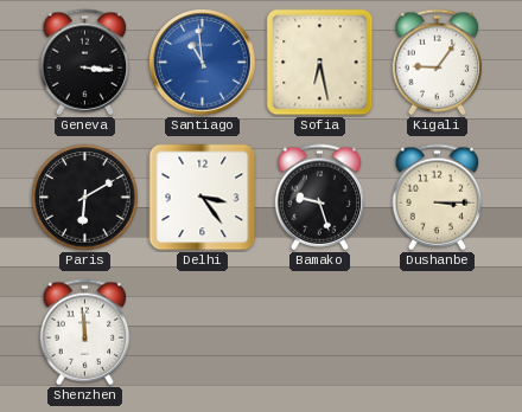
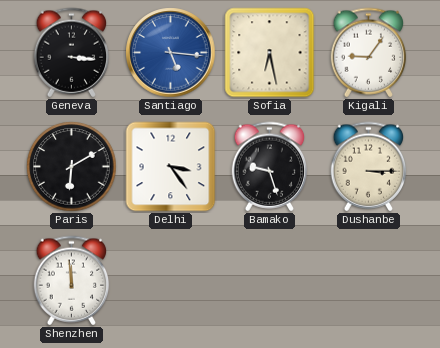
Santiago: 10:59 -> 5:16
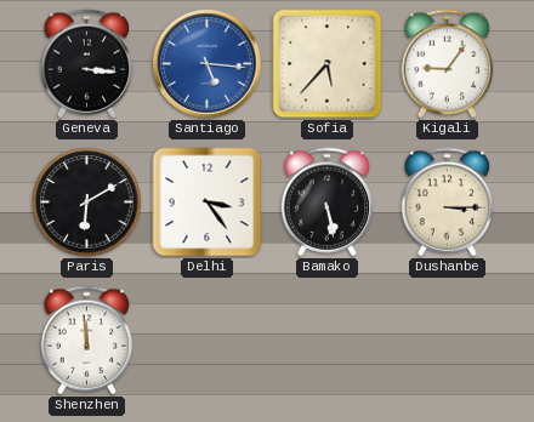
Sofia: 6:28 -> 5:37
Bamako: 9:27 -> 5:28
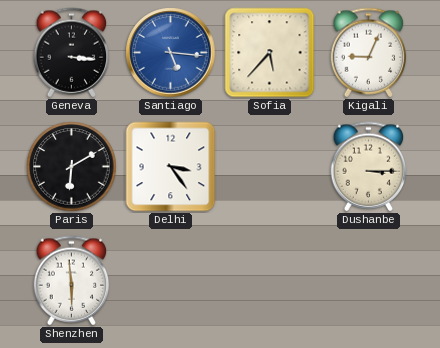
Kigali: 9:06 -> 9:04
Bamako: 5:28 -> none
Shenzhen: 11:59 -> 5:59
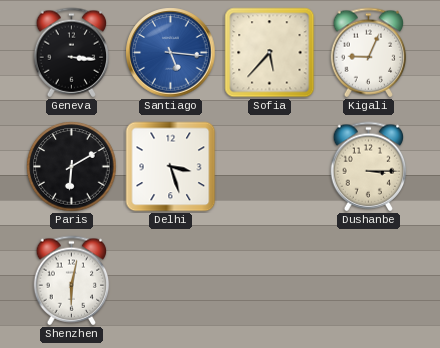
Delhi: 3:24 -> 3:27
Shenzhen: 5:59 -> 6:02
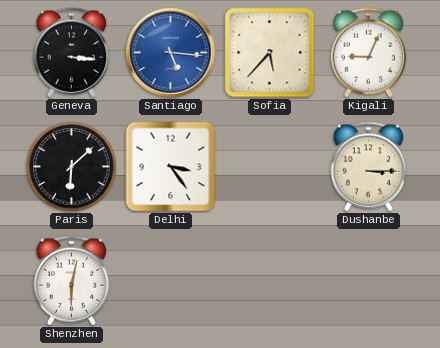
Paris: 6:10 -> 6:08
Delhi: 3:27 -> 3:24
